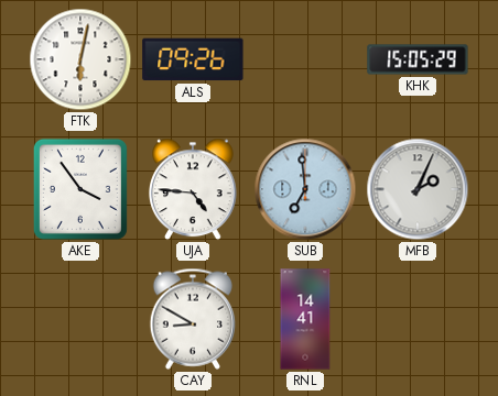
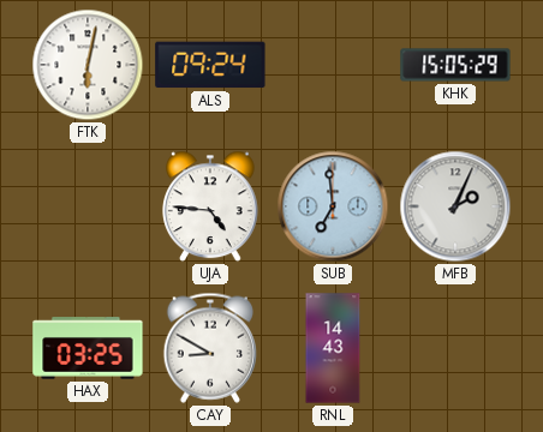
ALS: 09:26 -> 09:24
AKE: 3:54 -> none
HAX: none -> 03:25
RNL: 14:41 -> 14:43
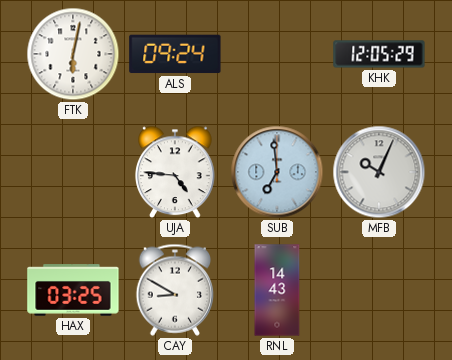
KHK: 15:05 -> 12:05
MFB: 2:04 -> 10:04
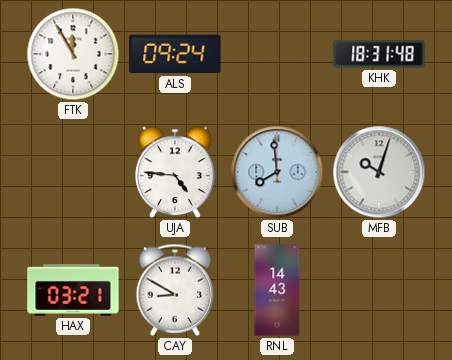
FTK: 6:02 -> 11:55
KHK: 12:05 -> 18:31
SUB: 6:59 -> 7:59
MFB: 10:04 -> 10:03
HAX: 03:25 -> 03:21
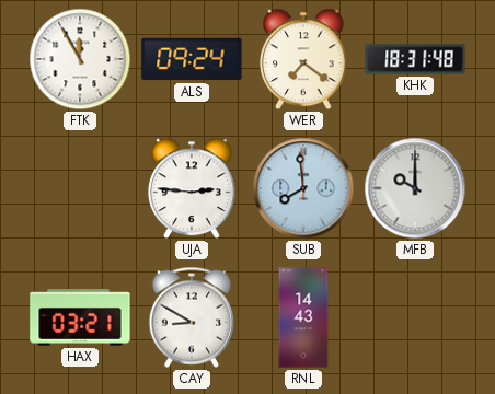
WER: none -> 7:21
UJA: 4:46 -> 2:46
MFB: 10:03 -> 10:00
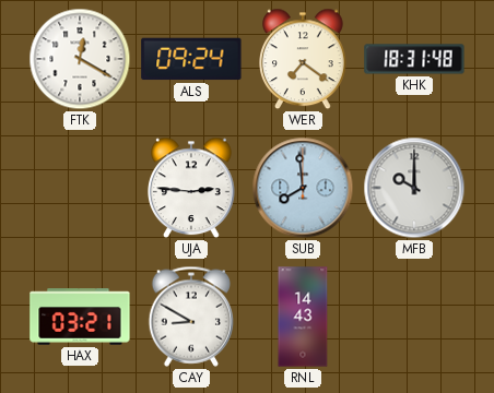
FTK: 11:55 -> 12:20
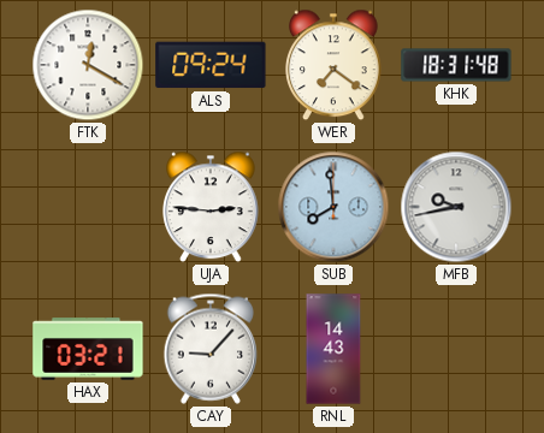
MFB: 10:00 -> 9:43
CAY: 8:50 -> 9:07
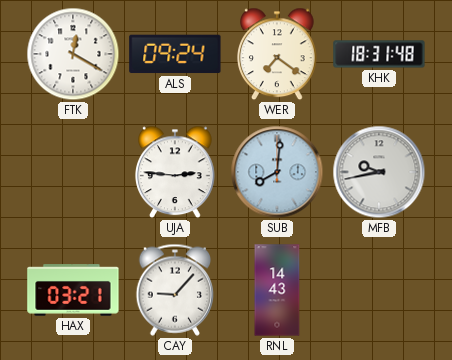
SUB: 7:59 -> 8:01
